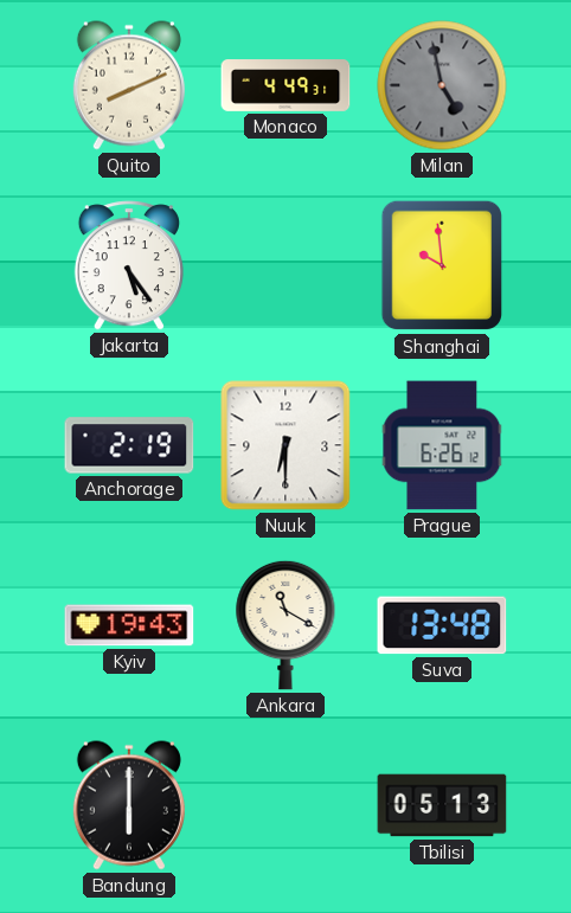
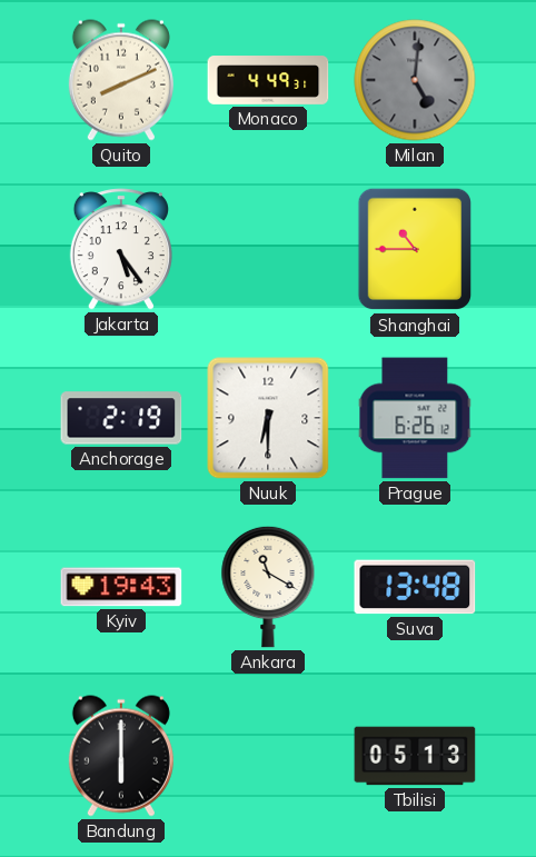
Milan: 4:58 -> 5:01
Shanghai: 9:59 -> 10:45
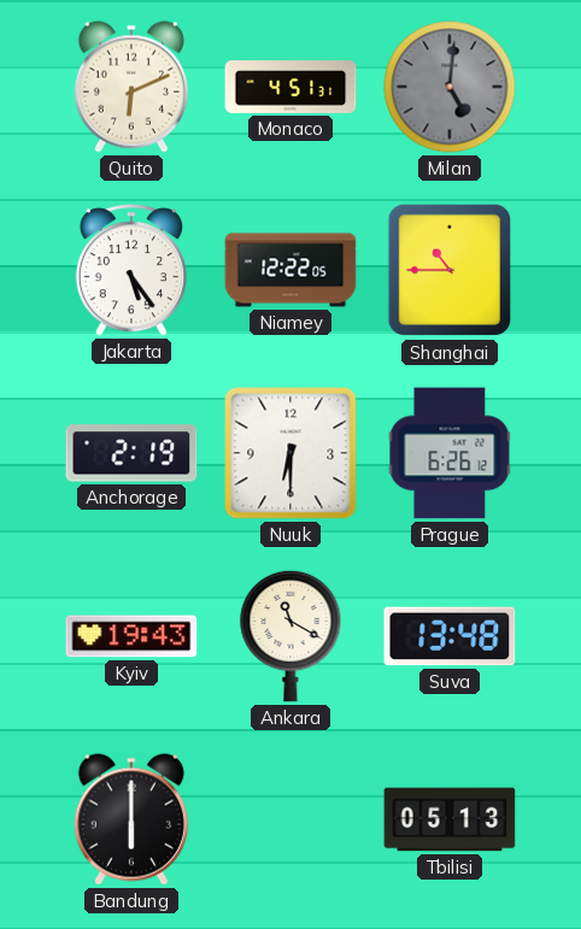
Quito: 8:11 -> 6:11
Monaco: 4:49 -> 4:51
Niamey: none -> 12:22
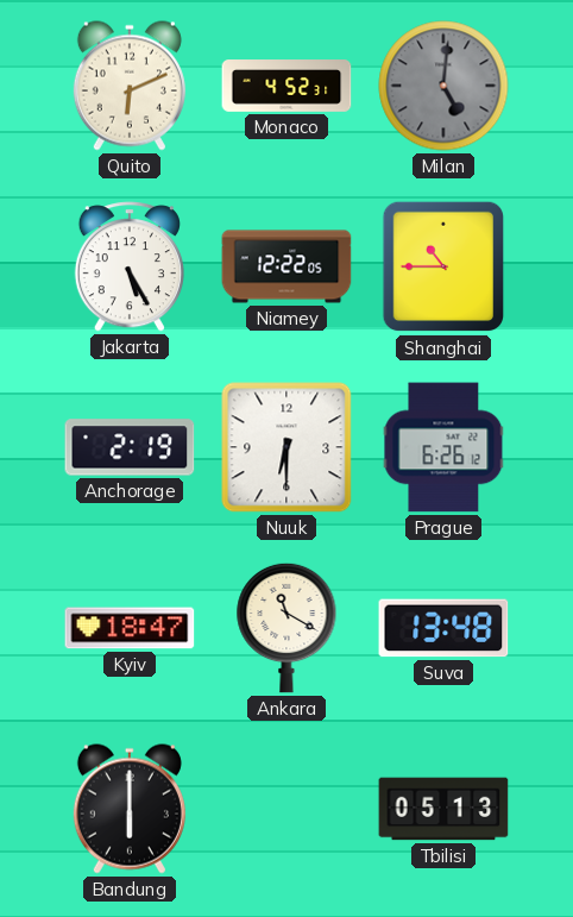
Monaco: 4:51 -> 4:52
Jakarta: 5:24 -> 5:25
Kyiv: 19:43 -> 18:47
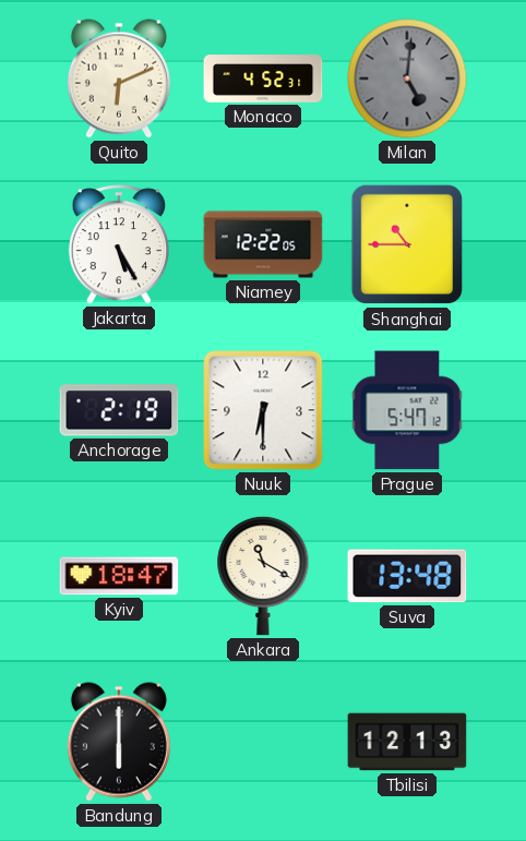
Prague: 6:26 -> 5:47
Tbilisi: 05:13 -> 12:13
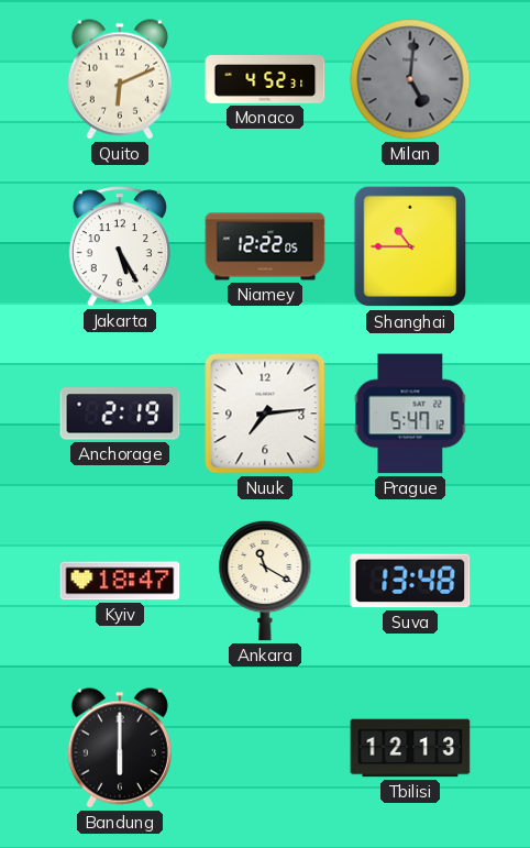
Nuuk: 6:30 -> 7:14
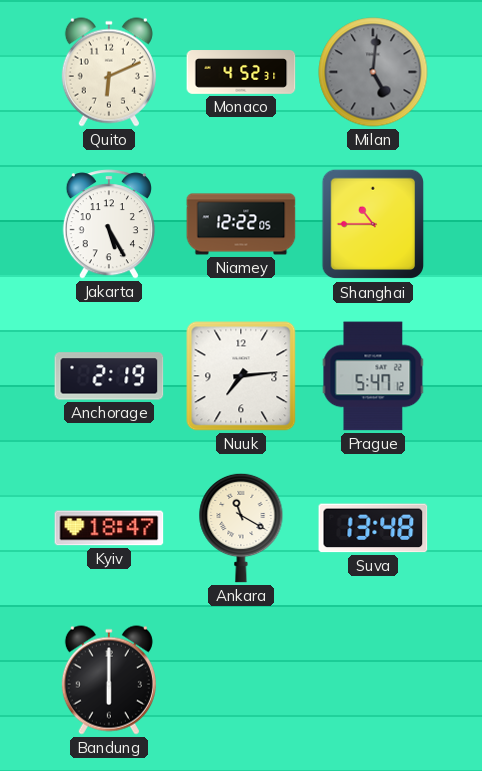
Tbilisi: 12:13 -> none
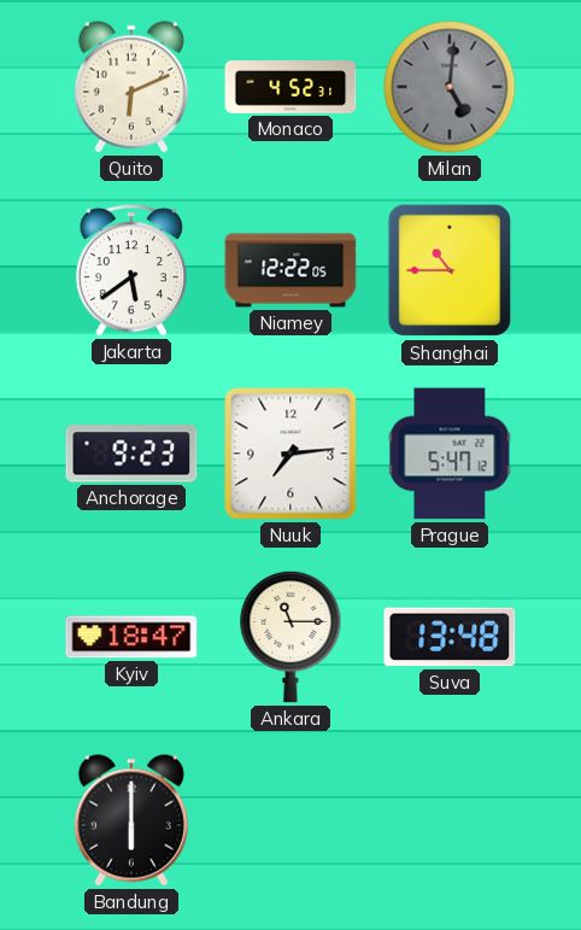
Jakarta: 5:25 -> 5:39
Anchorage: 2:19 -> 9:23
Ankara: 11:20 -> 11:15
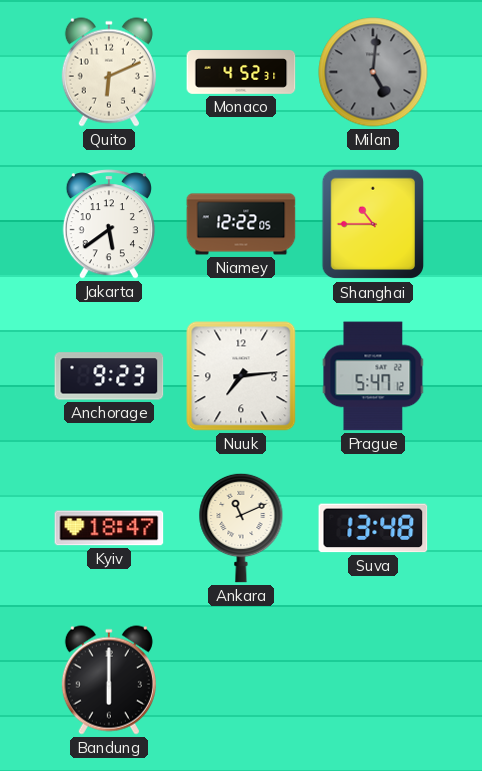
Ankara: 11:15 -> 11:11
